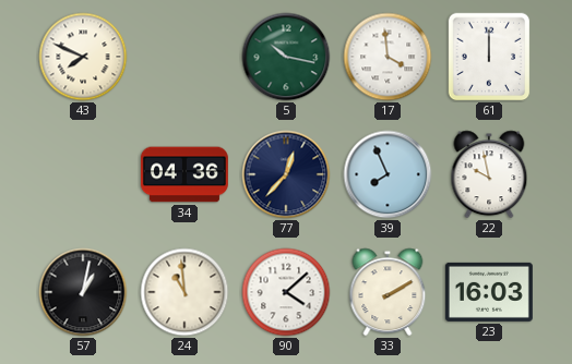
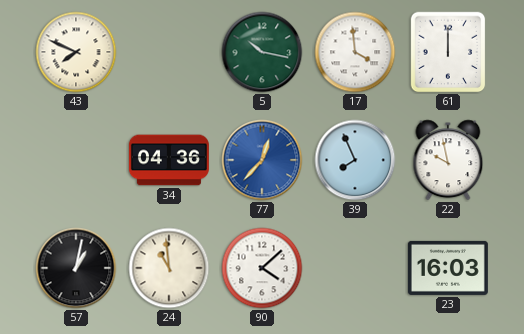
77 dial: navy -> blue
33: 2:10 -> none
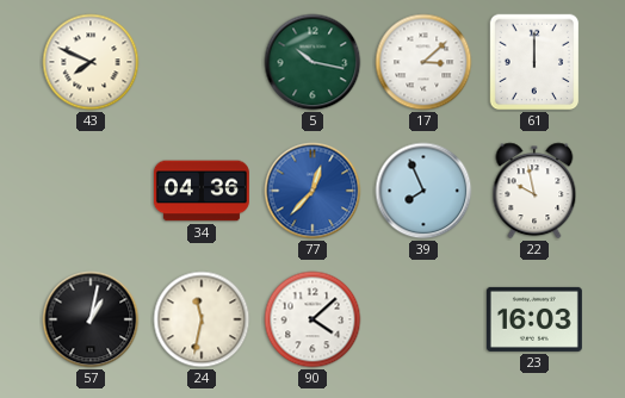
17: 3:59 -> 3:08
24: 10:59 -> 11:32
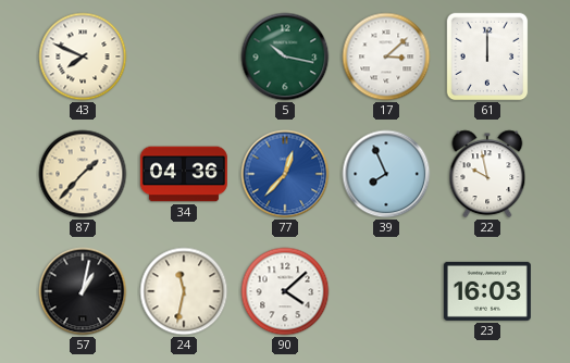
87: none -> 1:37
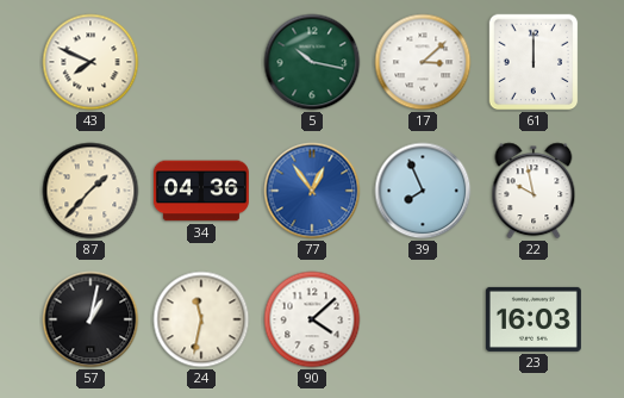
77: 12:37 -> 12:54
